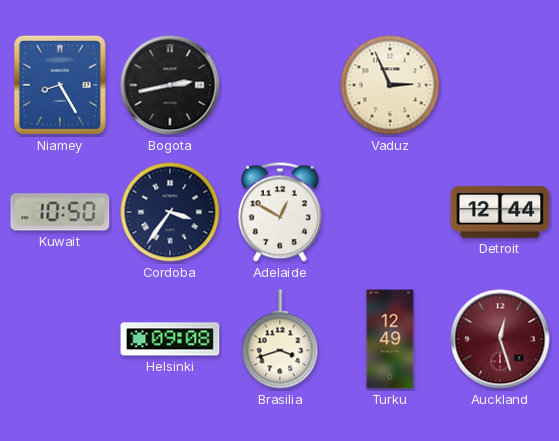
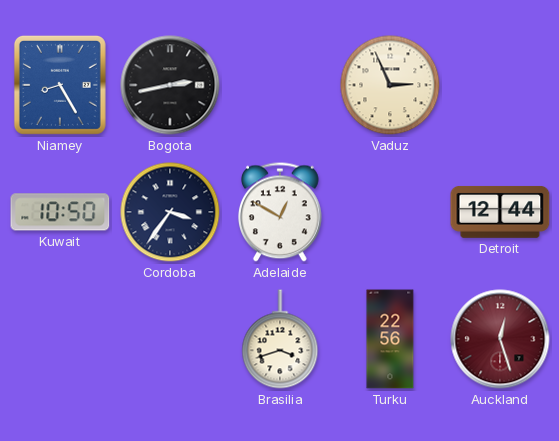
Helsinki: 09:08 -> none
Turku: 12:49 -> 22:56
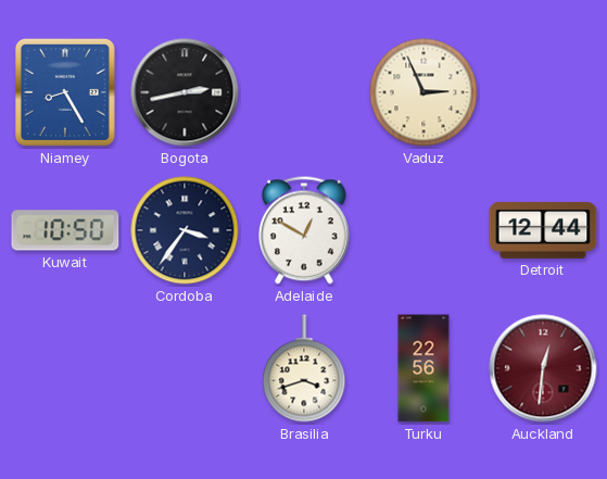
Auckland: 12:27 -> 12:31
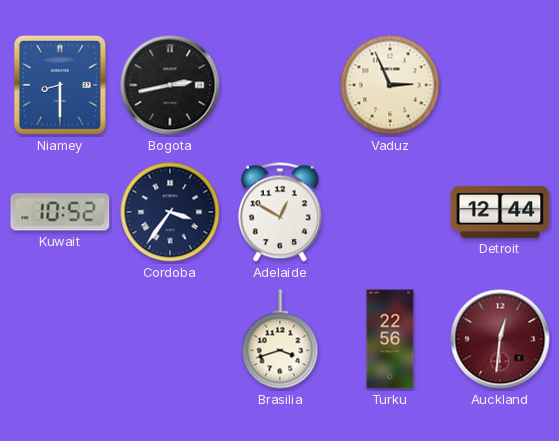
Niamey: 8:25 -> 8:30
Kuwait: 10:50 -> 10:52
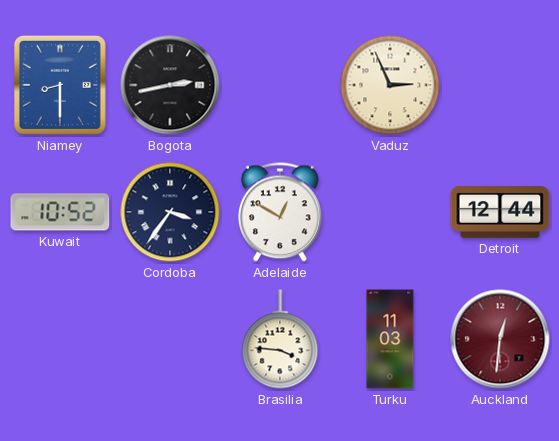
Brasilia: 3:42 -> 3:46
Turku: 22:56 -> 11:03
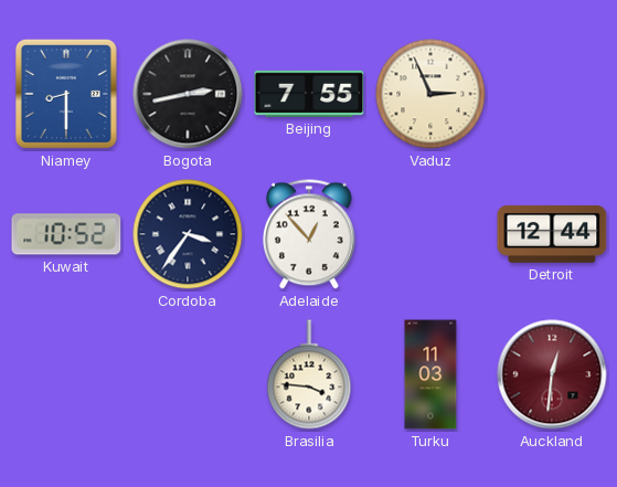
Beijing: none -> 7:55
Adelaide: 12:50 -> 12:53
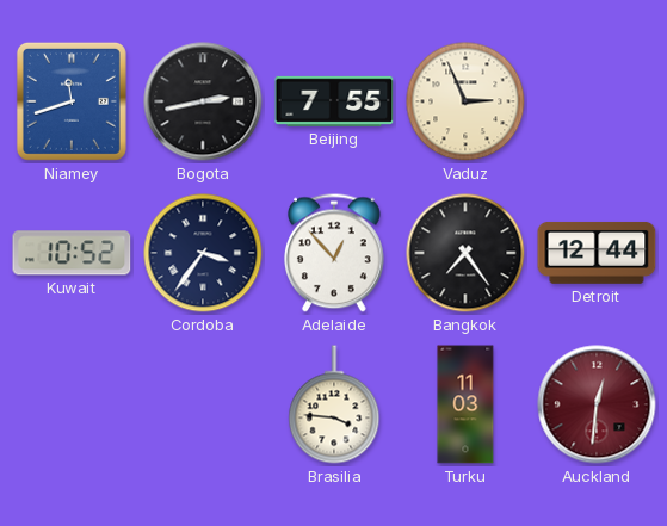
Niamey: 8:30 -> 11:42
Bangkok: none -> 7:24
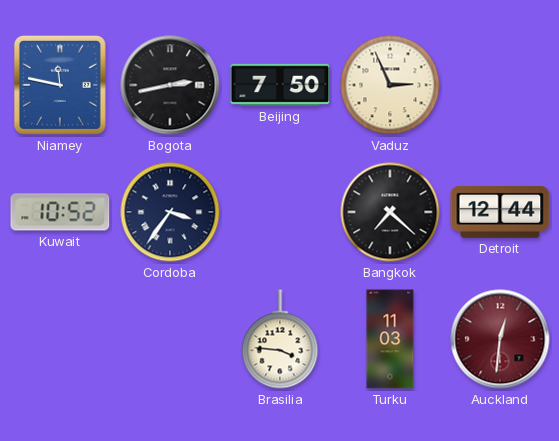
Niamey: 11:42 -> 11:47
Beijing: 7:55 -> 7:50
Adelaide: 12:53 -> none
Bangkok: 7:24 -> 7:22
